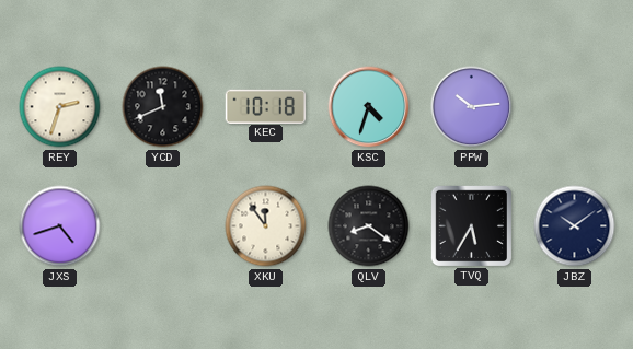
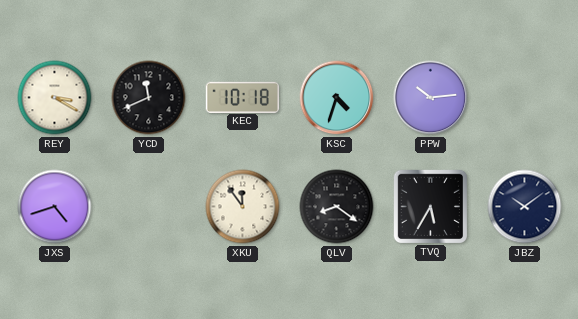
REY: 2:33 -> 3:20
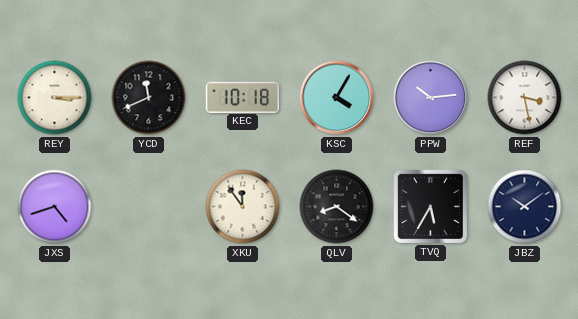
REY: 3:20 -> 3:15
KSC: 4:33 -> 4:05
REF: none -> 3:28
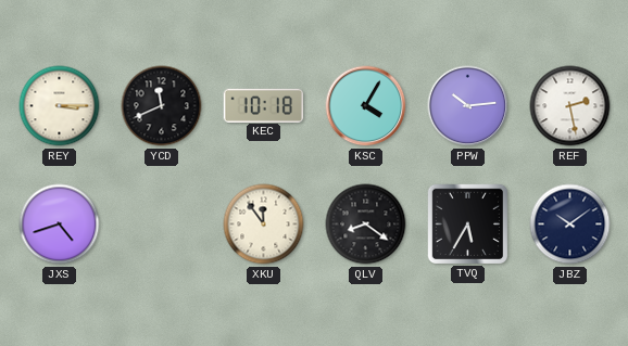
REF: 3:28 -> 2:28
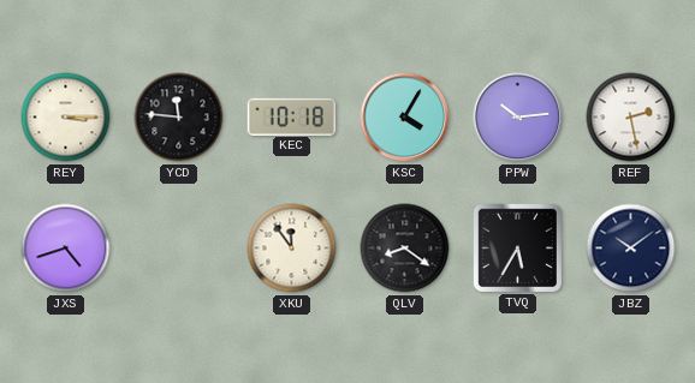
YCD: 11:41 -> 11:46
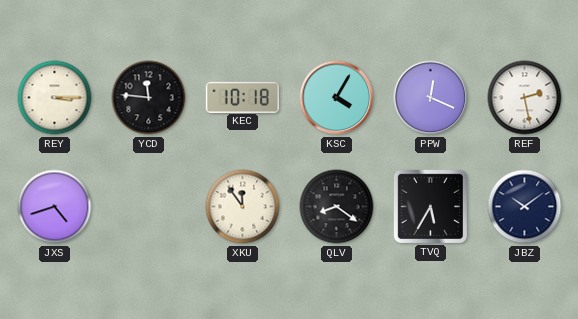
PPW: 10:14 -> 12:19
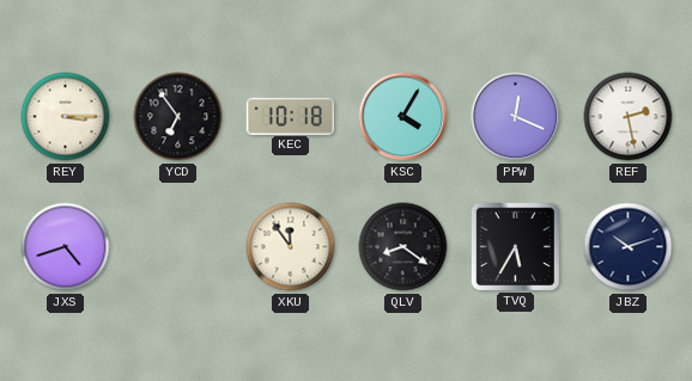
YCD: 11:46 -> 6:54
JBZ: 10:09 -> 10:12
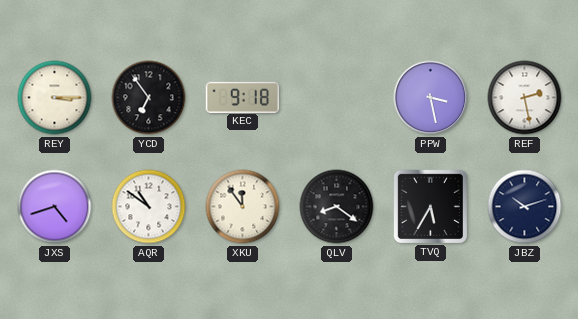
KEC: 10:18 -> 9:18
KSC: 4:05 -> none
PPW: 12:19 -> 3:28
AQR: none -> 10:51
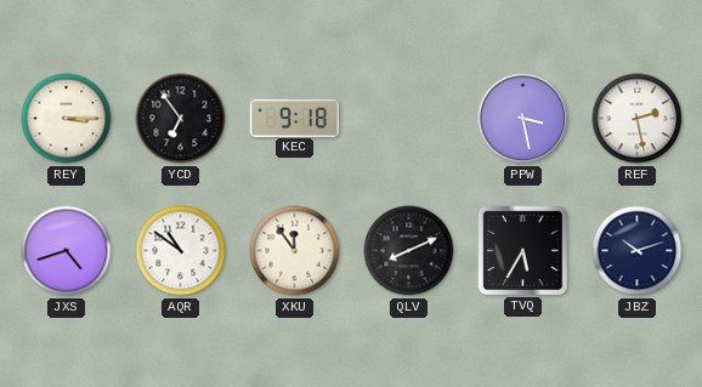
QLV: 8:21 -> 8:11
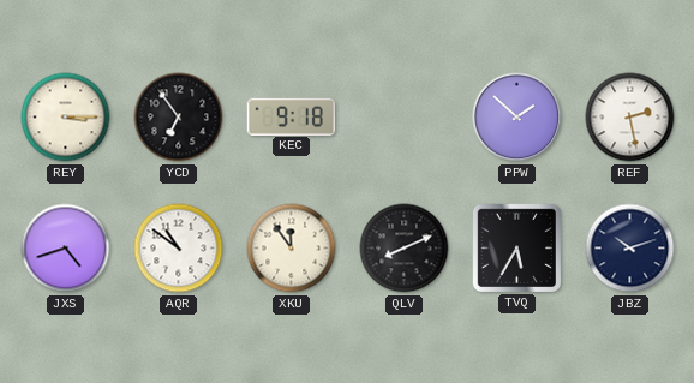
PPW: 3:28 -> 1:52
